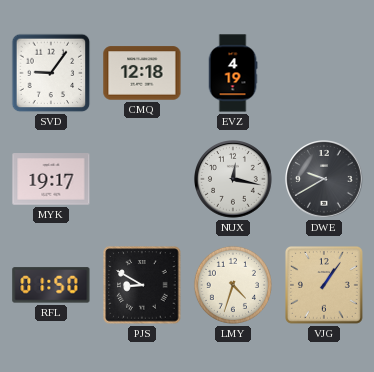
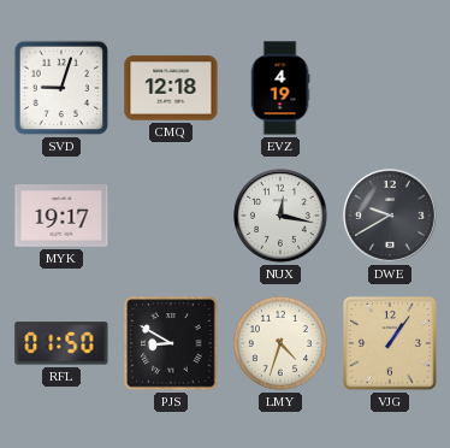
SVD: 9:06 -> 9:03
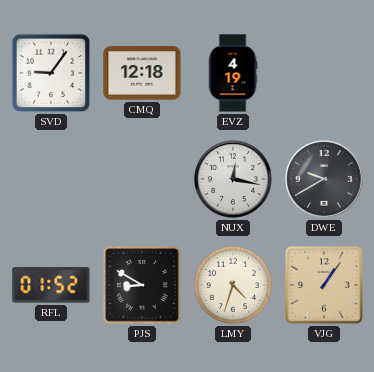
SVD: 9:03 -> 9:06
MYK: 19:17 -> none
RFL: 01:50 -> 01:52
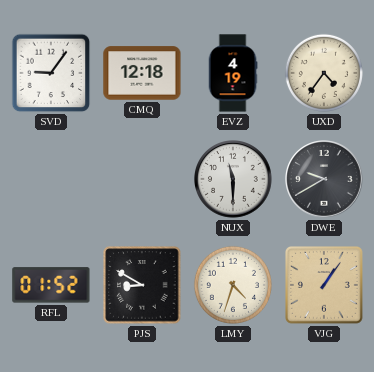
UXD: none -> 4:36
NUX: 12:17 -> 11:30
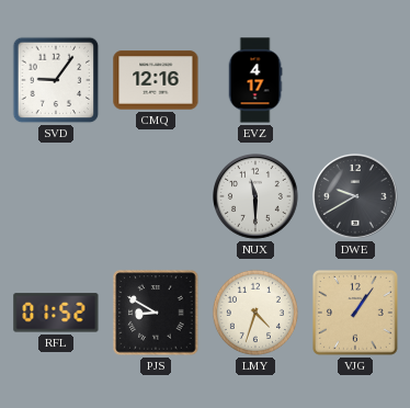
CMQ: 12:18 -> 12:16
EVZ: 4:19 -> 4:17
UXD: 4:36 -> none
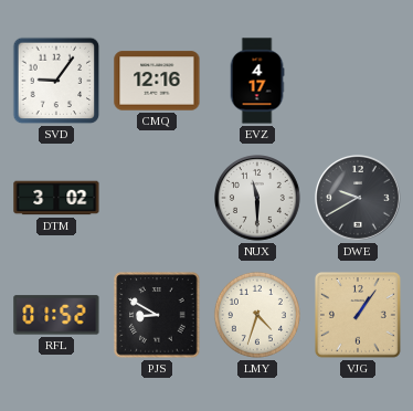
DTM: none -> 3:02
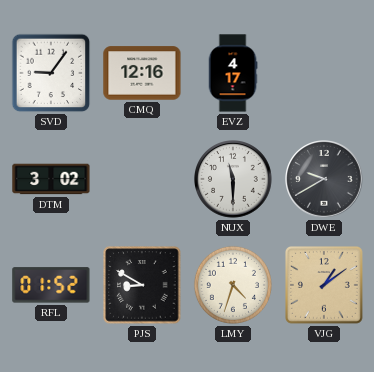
VJG: 1:06 -> 1:09
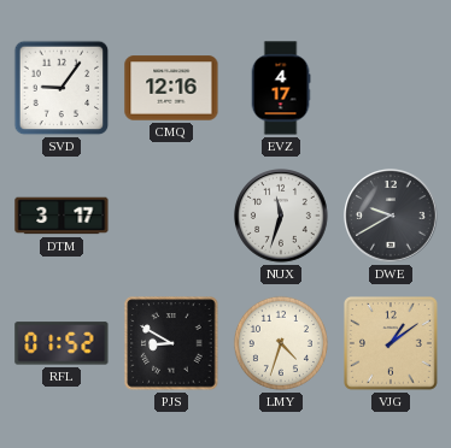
DTM: 3:02 -> 3:17
NUX: 11:30 -> 11:33
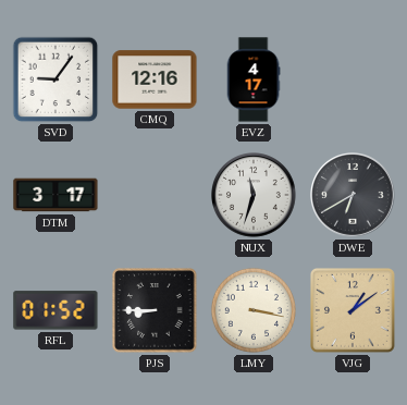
DWE: 9:40 -> 6:40
PJS: 8:50 -> 8:45
LMY: 4:33 -> 3:17
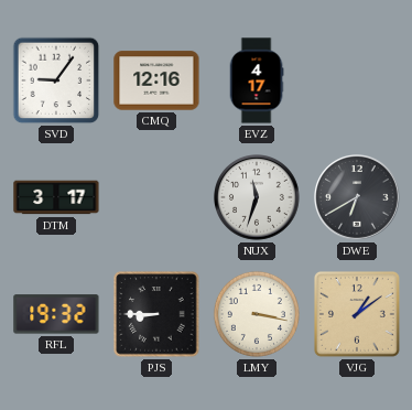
RFL: 01:52 -> 19:32
